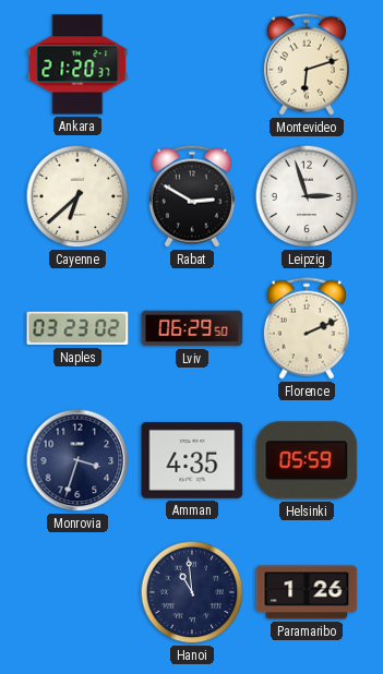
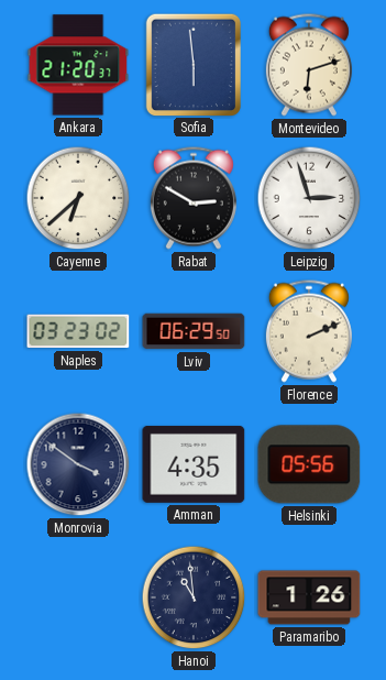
Sofia: none -> 5:59
Monrovia: 3:33 -> 3:51
Helsinki: 05:59 -> 05:56
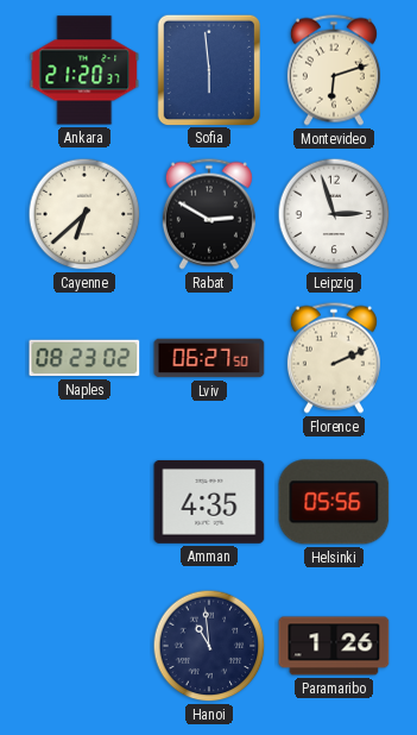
Naples: 03:23 -> 08:23
Lviv: 06:29 -> 06:27
Monrovia: 3:51 -> none
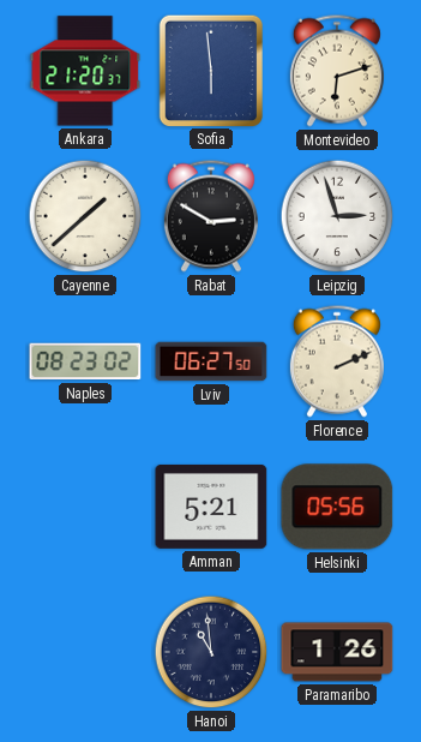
Cayenne: 6:38 -> 1:38
Amman: 4:35 -> 5:21
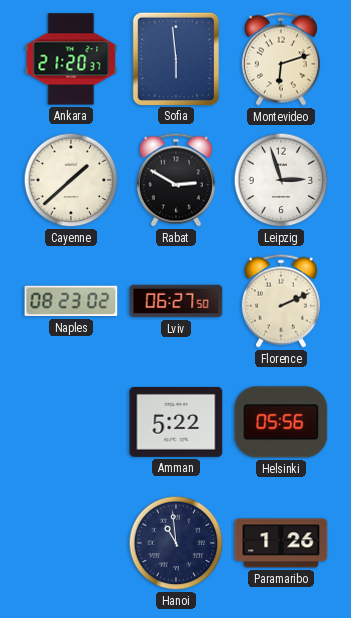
Amman: 5:21 -> 5:22
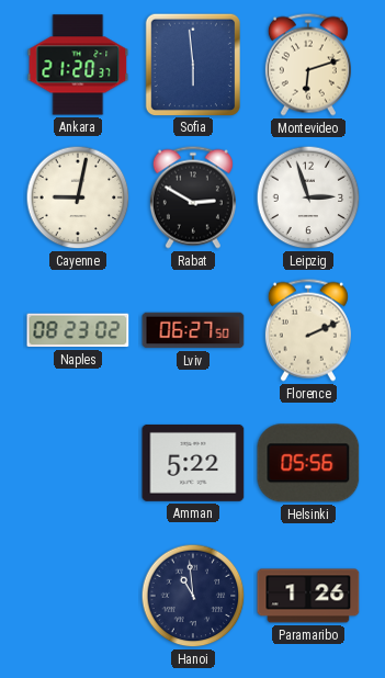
Cayenne: 1:38 -> 9:02
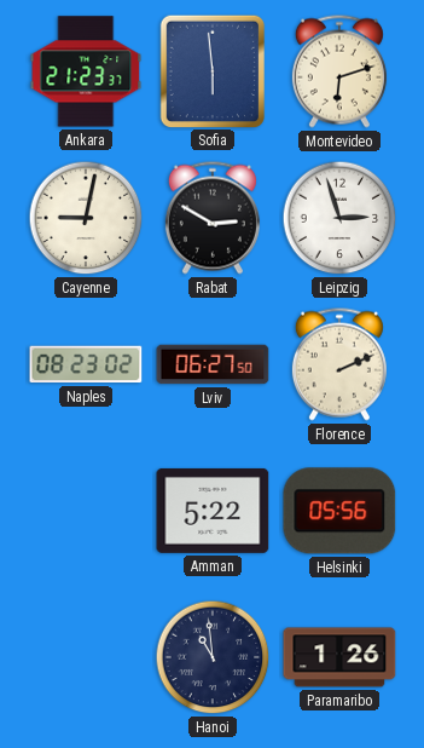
Ankara: 21:20 -> 21:23
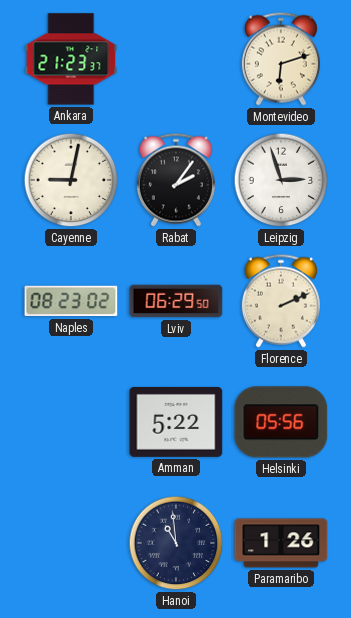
Sofia: 5:59 -> none
Rabat: 2:50 -> 2:06
Lviv: 06:27 -> 06:29
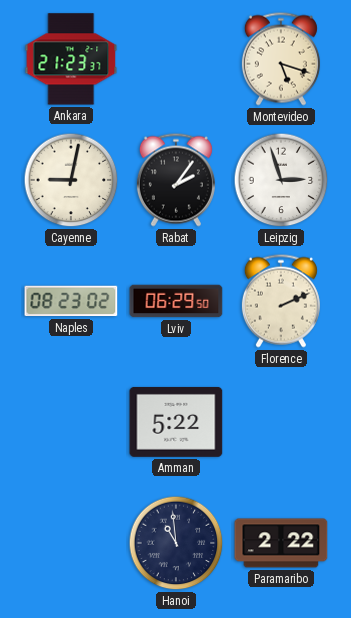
Montevideo: 6:12 -> 5:18
Helsinki: 05:56 -> none
Paramaribo: 1:26 -> 2:22
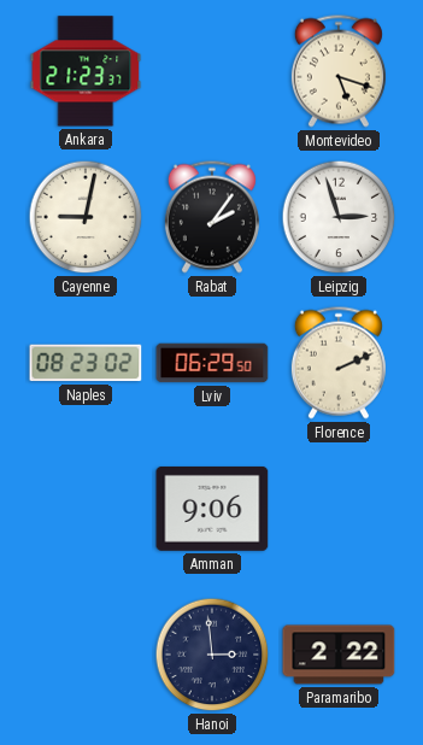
Amman: 5:22 -> 9:06
Hanoi: 10:59 -> 2:59
